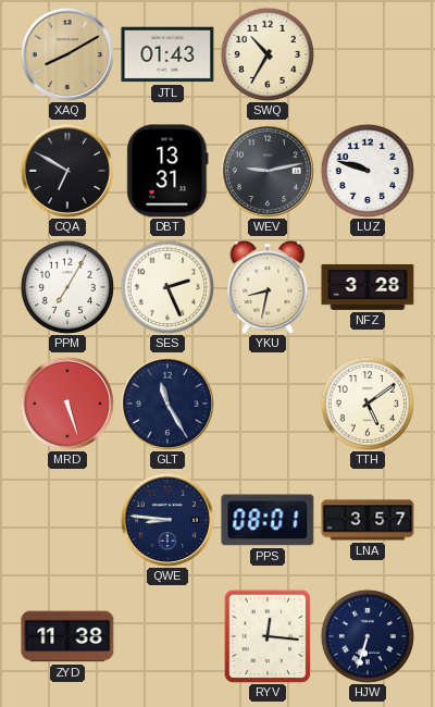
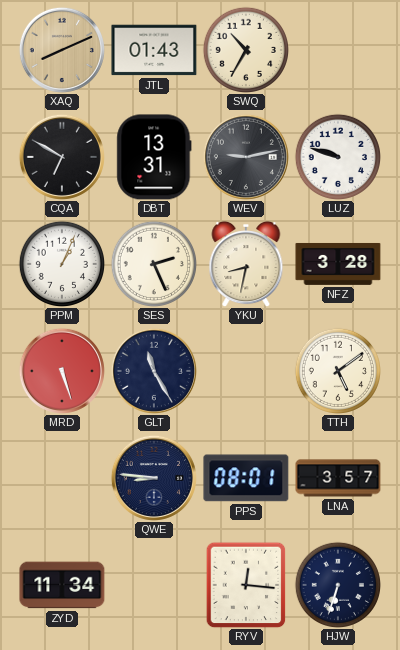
XAQ: 8:10 -> 8:11
PPM: 7:05 -> 1:04
ZYD: 11:38 -> 11:34
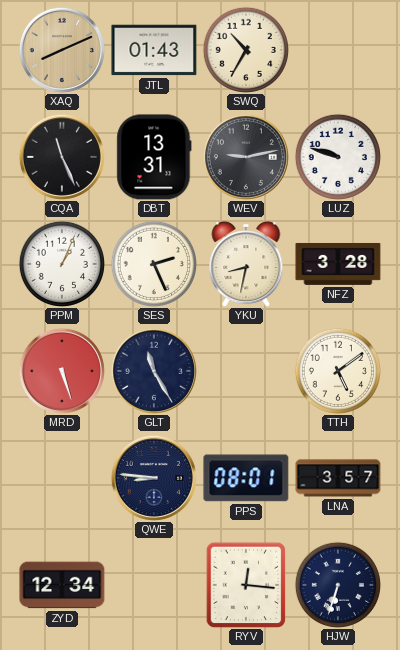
CQA: 6:50 -> 11:26
ZYD: 11:34 -> 12:34
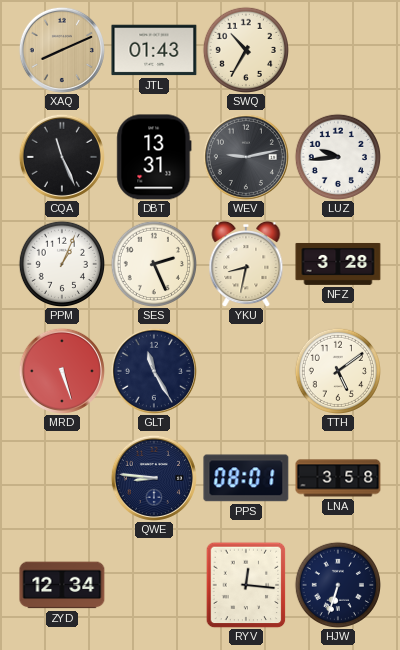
LUZ: 9:48 -> 9:44
LNA: 3:57 -> 3:58
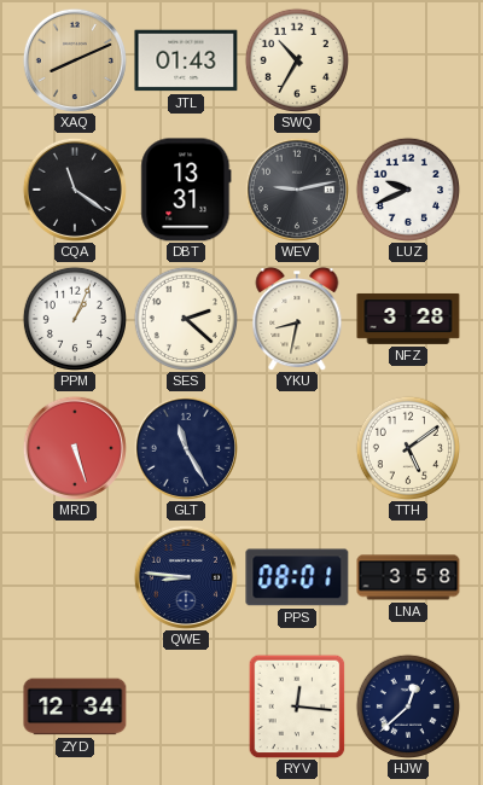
CQA: 11:26 -> 11:21
LUZ: 9:44 -> 9:41
SES: 2:26 -> 2:22
HJW: 6:33 -> 12:38
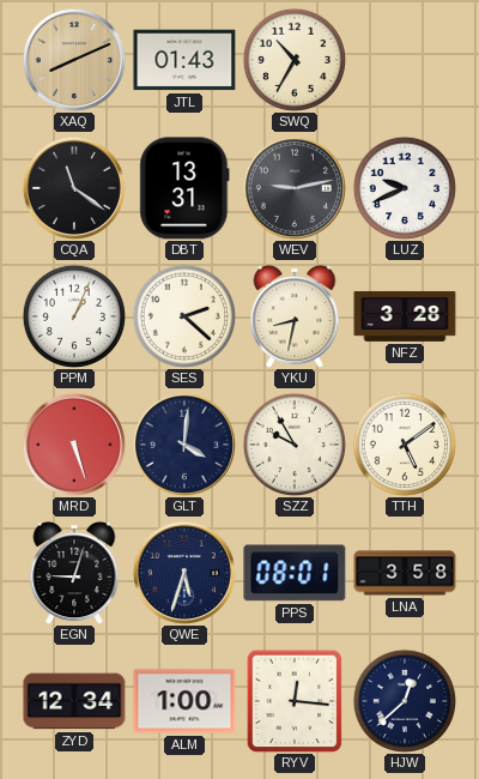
GLT: 11:25 -> 4:01
SZZ: none -> 9:55
EGN: none -> 9:03
QWE: 8:46 -> 5:33
ALM: none -> 1:00
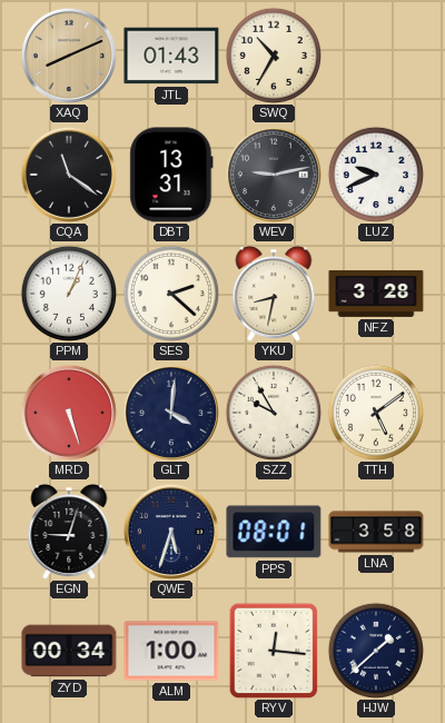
ZYD: 12:34 -> 00:34
HJW: 12:38 -> 1:38
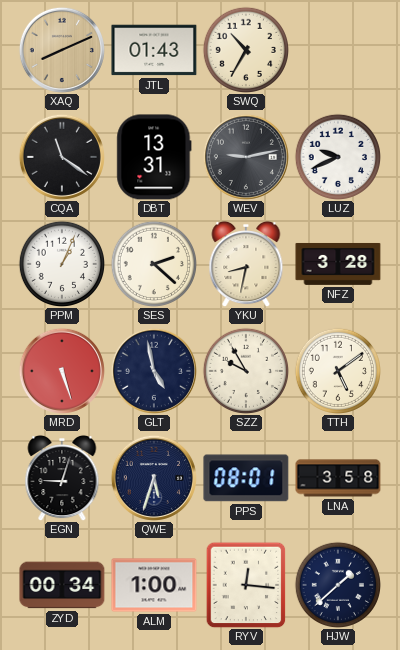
GLT: 4:01 -> 4:58
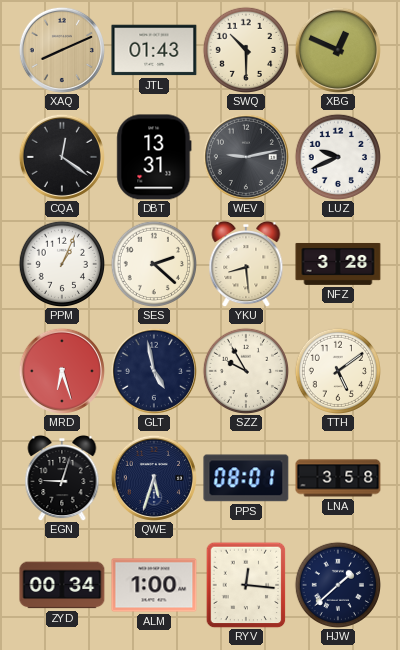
SWQ: 10:35 -> 10:30
XBG: none -> 12:49
CQA: 11:21 -> 12:21
YKU: 8:32 -> 8:29
MRD: 5:27 -> 6:27
